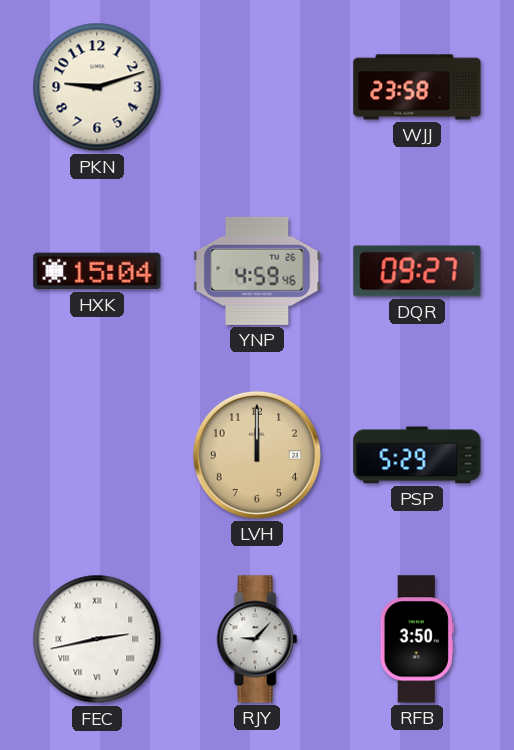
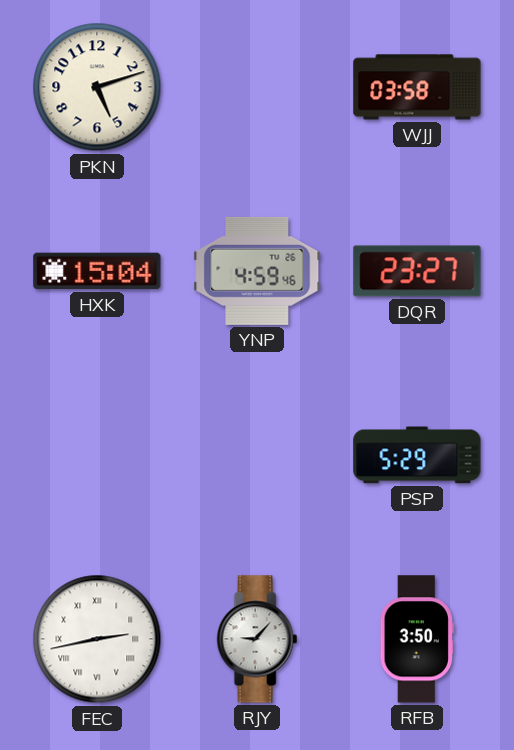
PKN: 9:12 -> 5:12
WJJ: 23:58 -> 03:58
DQR: 09:27 -> 23:27
LVH: 12:00 -> none
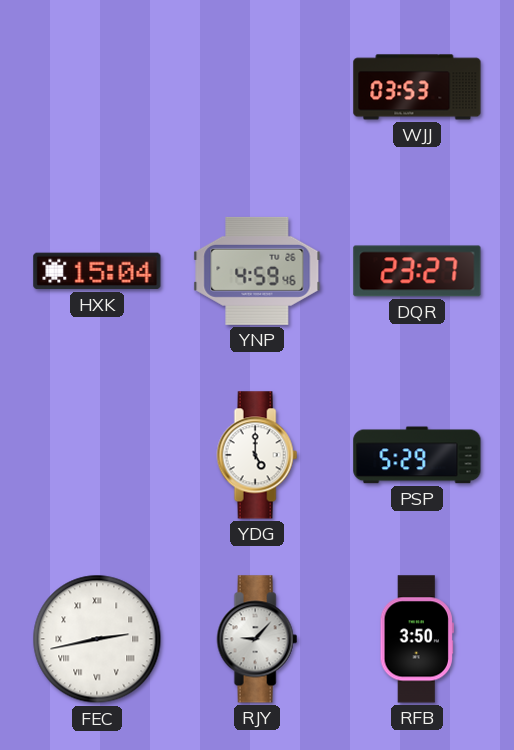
PKN: 5:12 -> none
WJJ: 03:58 -> 03:53
YDG: none -> 5:00
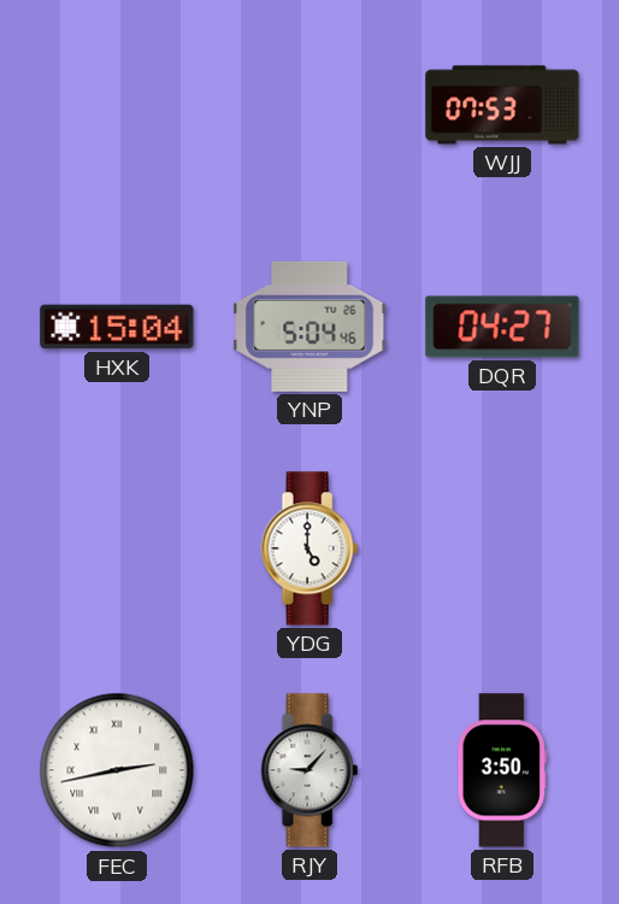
WJJ: 03:53 -> 07:53
YNP: 4:59 -> 5:04
DQR: 23:27 -> 04:27
PSP: 5:29 -> none
